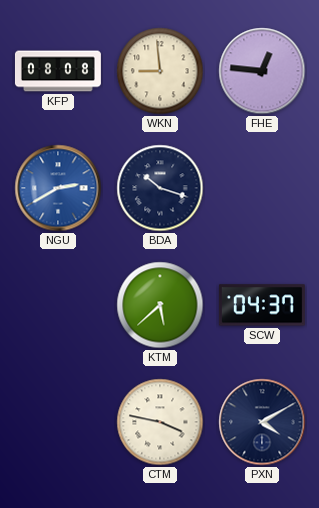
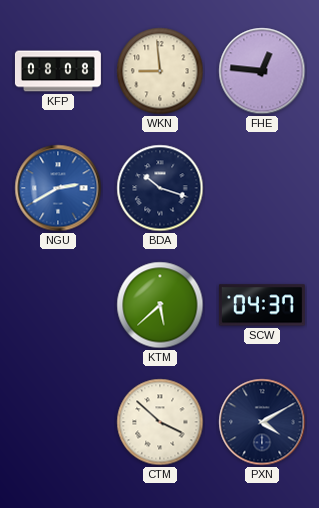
CTM: 3:47 -> 3:52
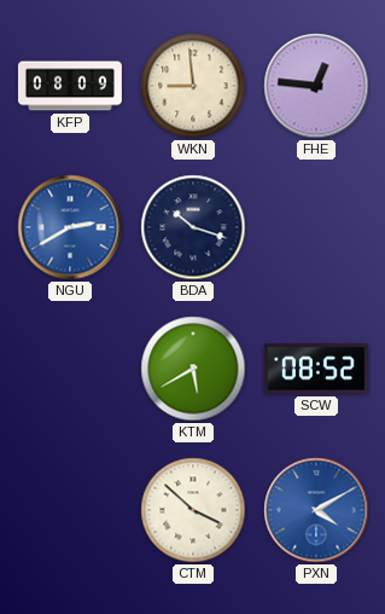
KFP: 08:08 -> 08:09
KTM: 5:38 -> 5:40
SCW: 04:37 -> 08:52
PXN dial: navy -> blue
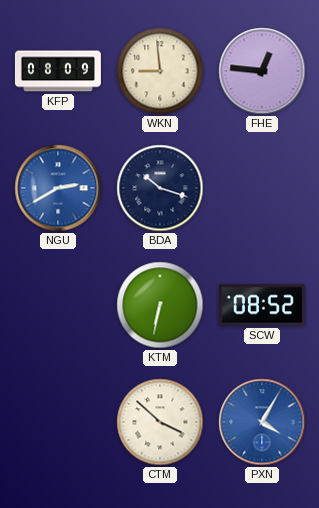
KTM: 5:40 -> 6:32
PXN: 4:10 -> 4:05
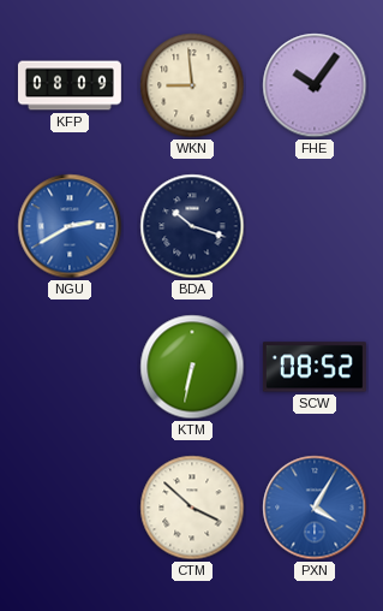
FHE: 12:46 -> 10:06
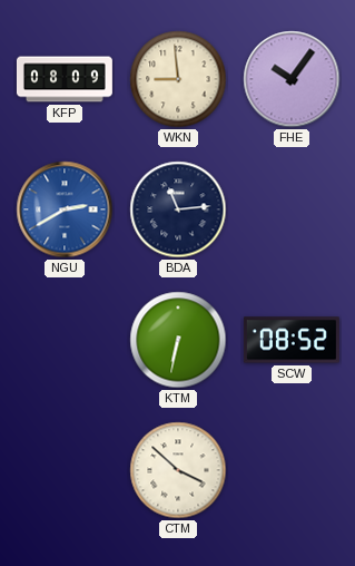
BDA: 10:18 -> 11:14
PXN: 4:05 -> none
